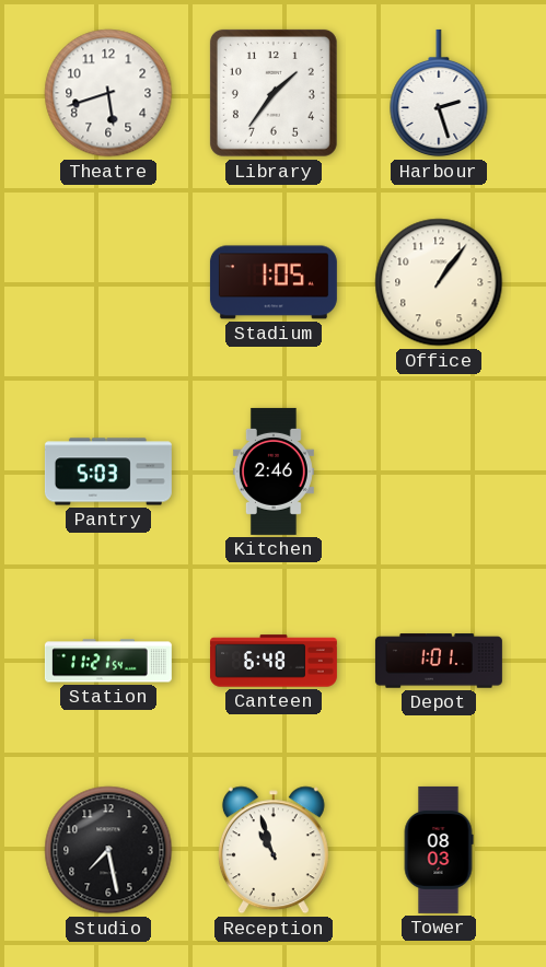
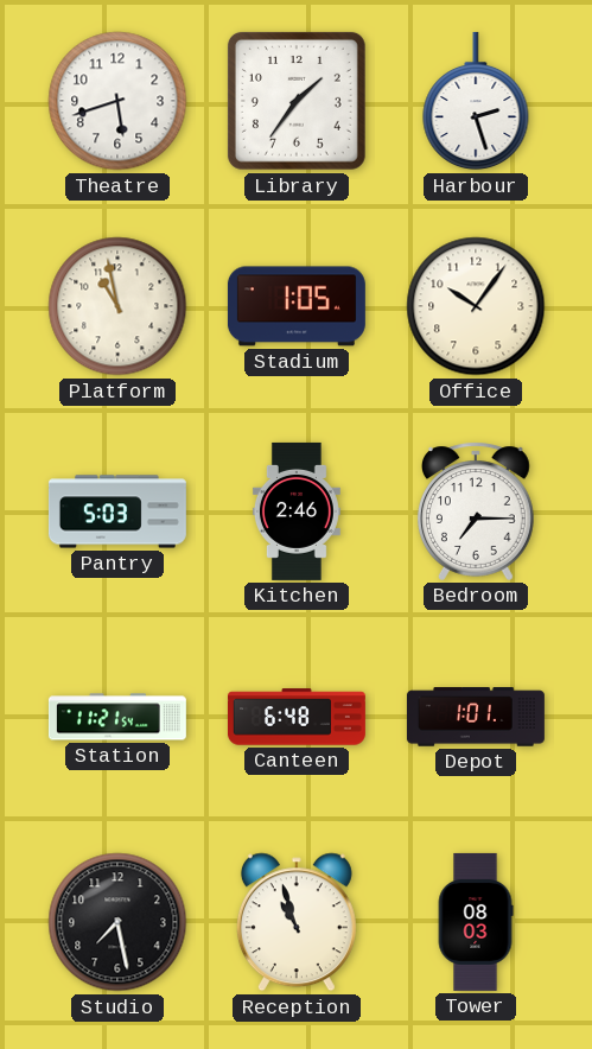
Platform: none -> 10:58
Office: 1:06 -> 10:06
Bedroom: none -> 7:15
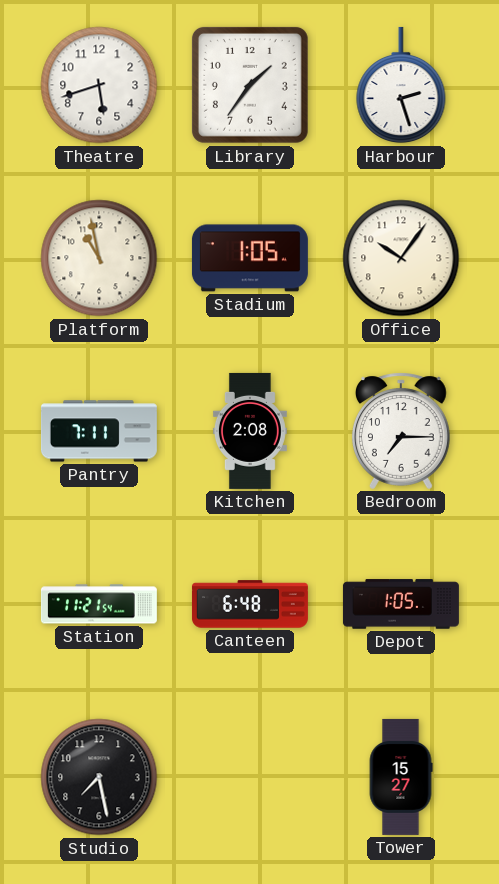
Pantry: 5:03 -> 7:11
Kitchen: 2:46 -> 2:08
Depot: 1:01 -> 1:05
Reception: 10:57 -> none
Tower: 08:03 -> 15:27
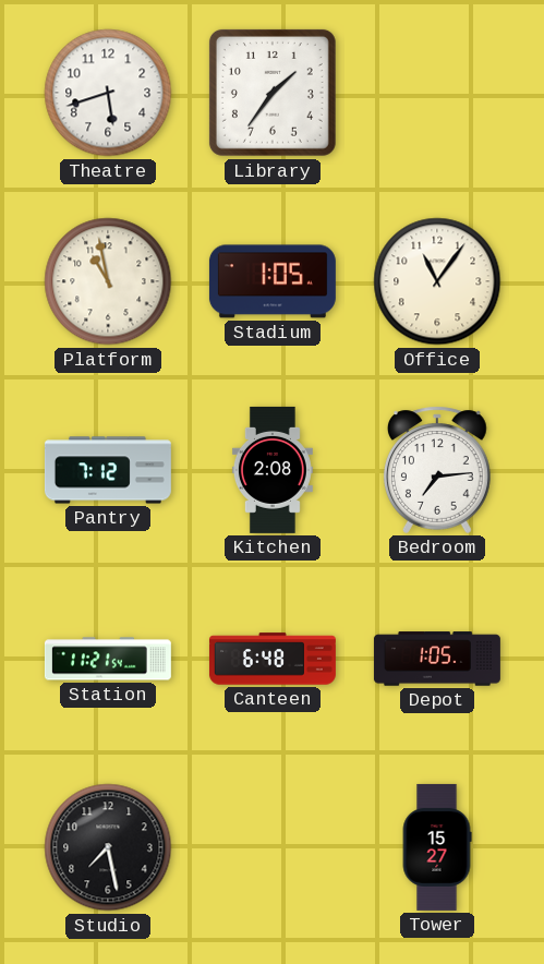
Harbour: 2:27 -> none
Office: 10:06 -> 11:06
Pantry: 7:11 -> 7:12
Bedroom: 7:15 -> 7:14
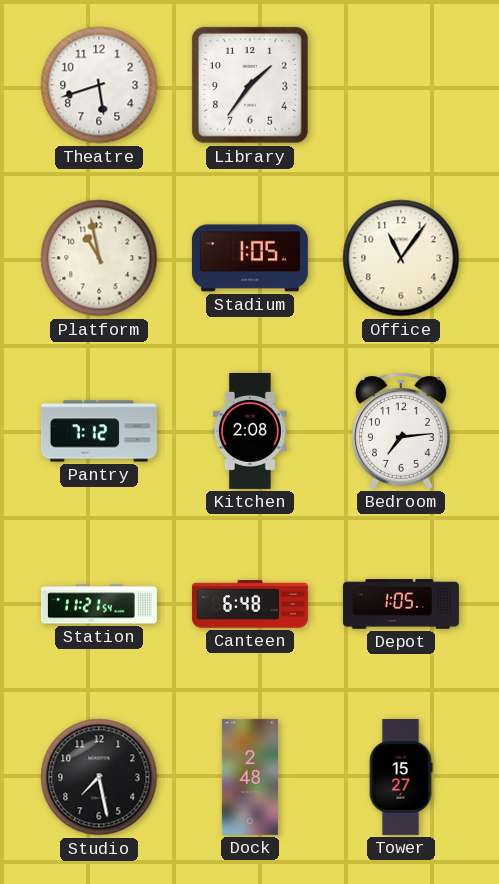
Dock: none -> 2:48
